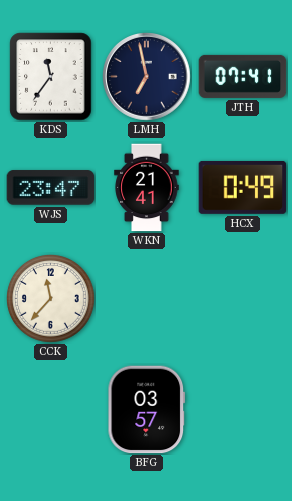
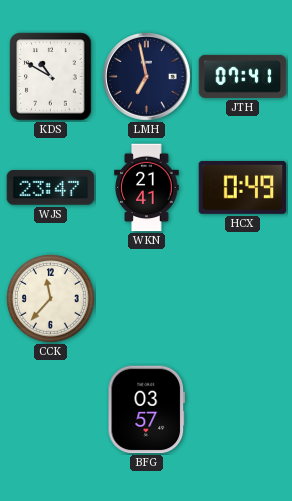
KDS: 11:36 -> 10:50
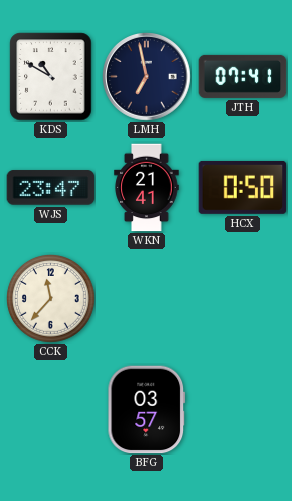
HCX: 0:49 -> 0:50
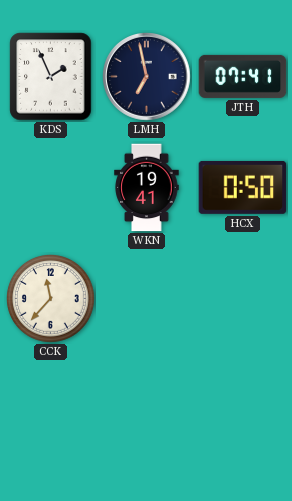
KDS: 10:50 -> 1:56
WJS: 23:47 -> none
WKN: 21:41 -> 19:41
BFG: 03:57 -> none
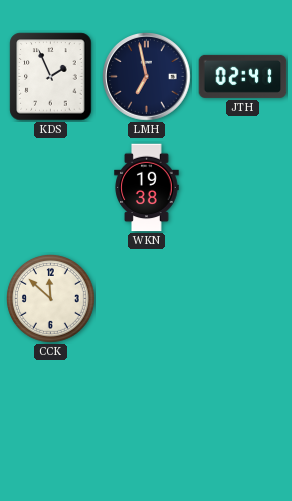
JTH: 07:41 -> 02:41
WKN: 19:41 -> 19:38
HCX: 0:50 -> none
CCK: 11:37 -> 11:52
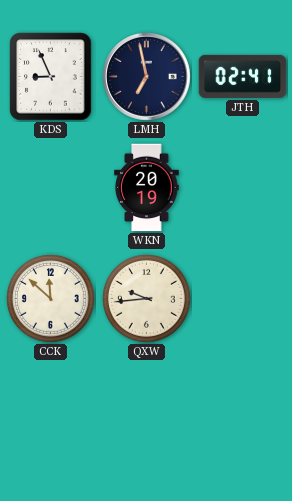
KDS: 1:56 -> 8:56
WKN: 19:38 -> 20:19
QXW: none -> 9:44
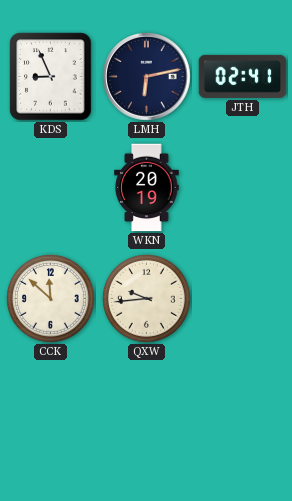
LMH: 6:58 -> 6:13
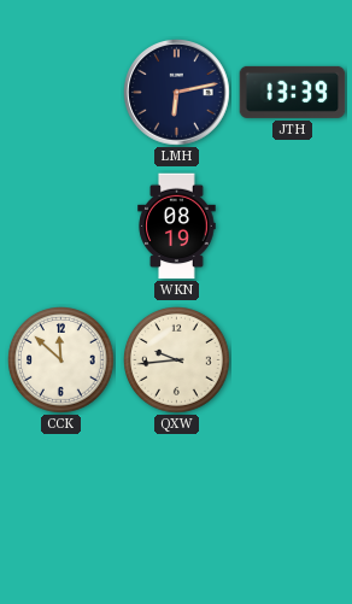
KDS: 8:56 -> none
JTH: 02:41 -> 13:39
WKN: 20:19 -> 08:19
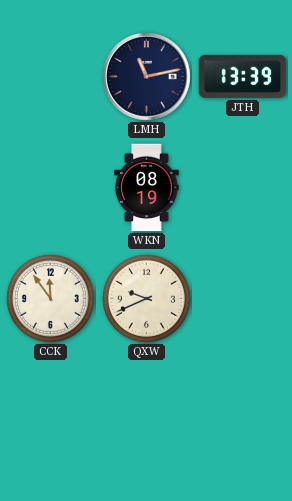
LMH: 6:13 -> 11:13
CCK: 11:52 -> 11:54
QXW: 9:44 -> 9:41
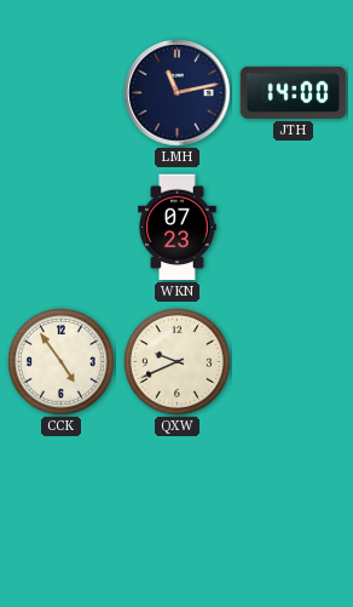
JTH: 13:39 -> 14:00
WKN: 08:19 -> 07:23
CCK: 11:54 -> 4:54
